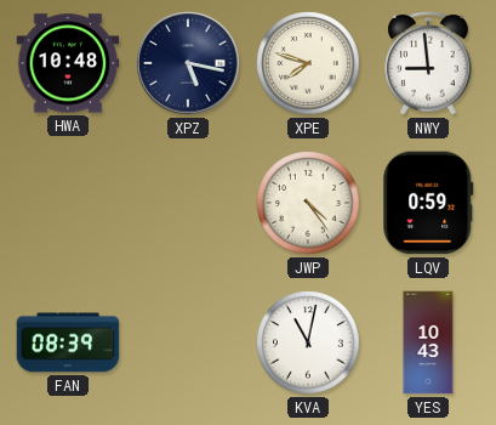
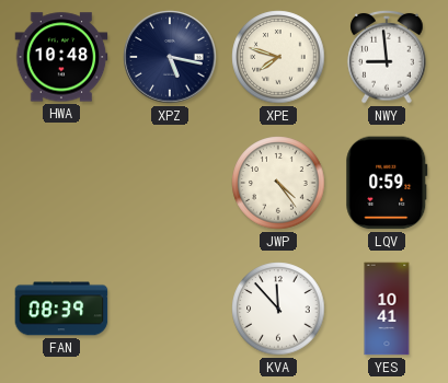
KVA: 11:02 -> 11:53
YES: 10:43 -> 10:41
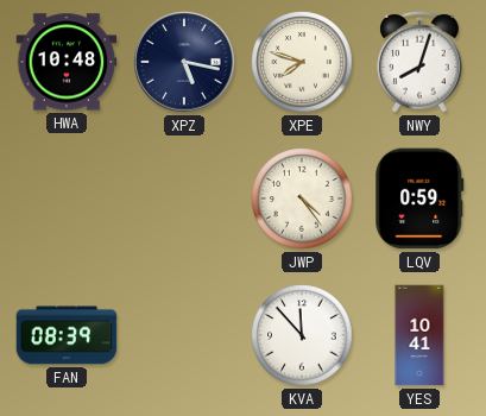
NWY: 8:59 -> 8:03
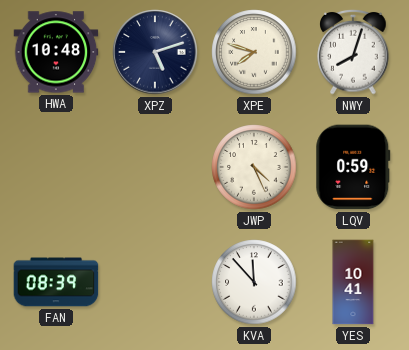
XPZ: 5:17 -> 5:12
JWP: 4:24 -> 4:26
